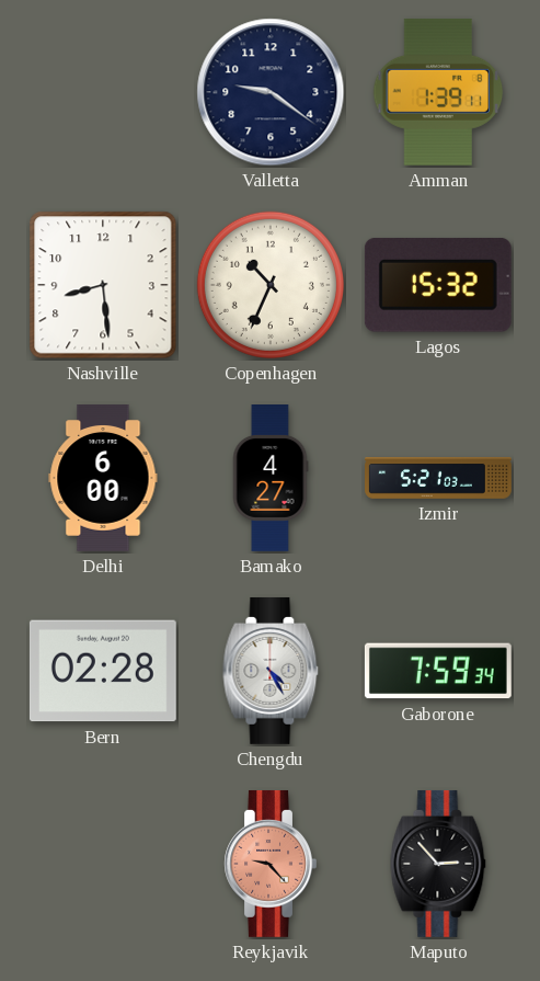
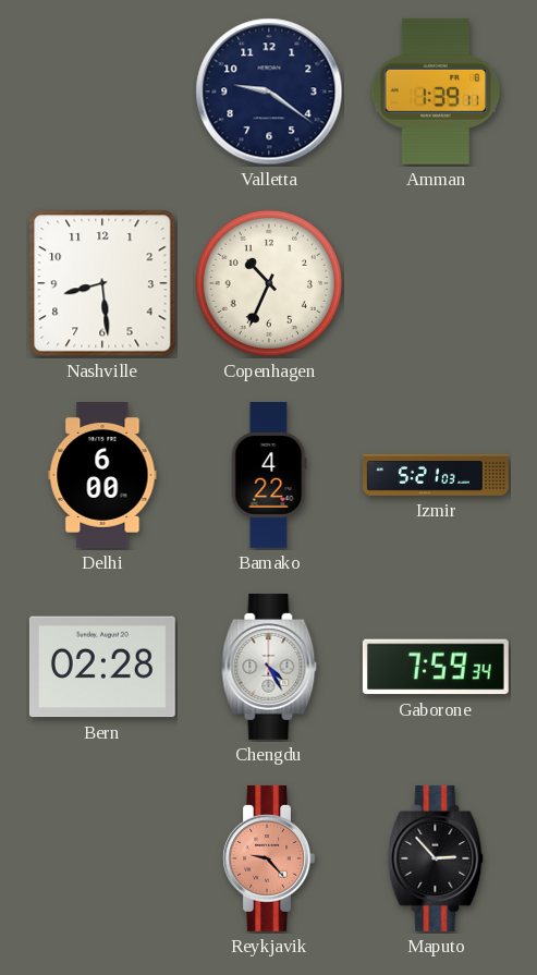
Lagos: 15:32 -> none
Bamako: 4:27 -> 4:22
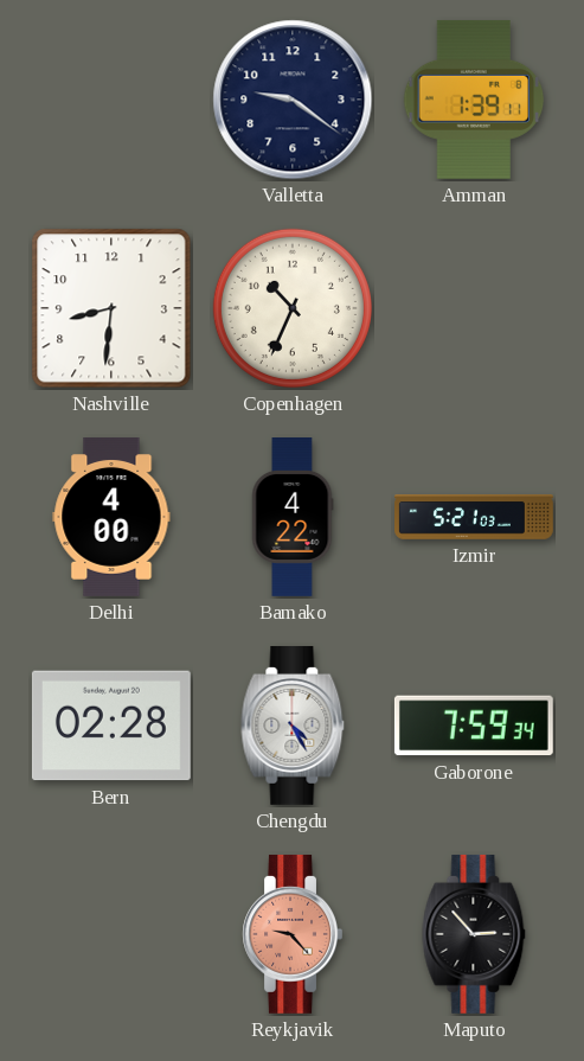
Nashville: 8:29 -> 8:31
Delhi: 6:00 -> 4:00
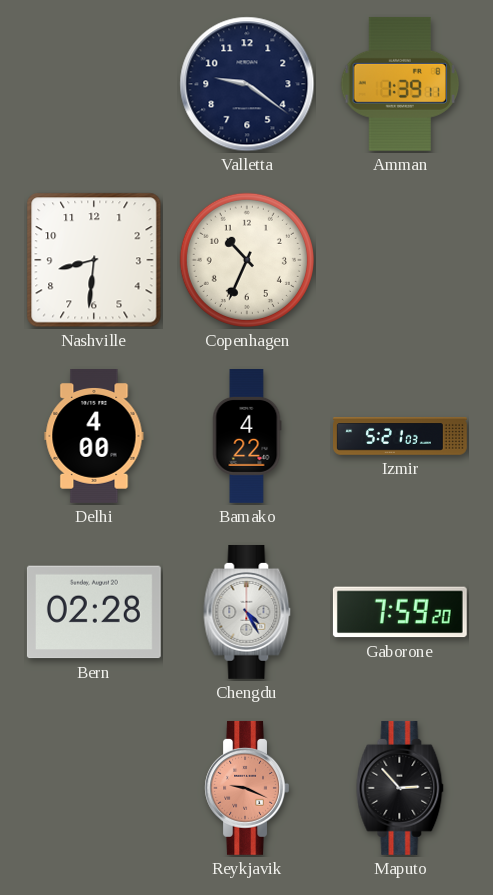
Gaborone: 7:59:34 -> 7:59:20
Reykjavik: 9:23 -> 9:19
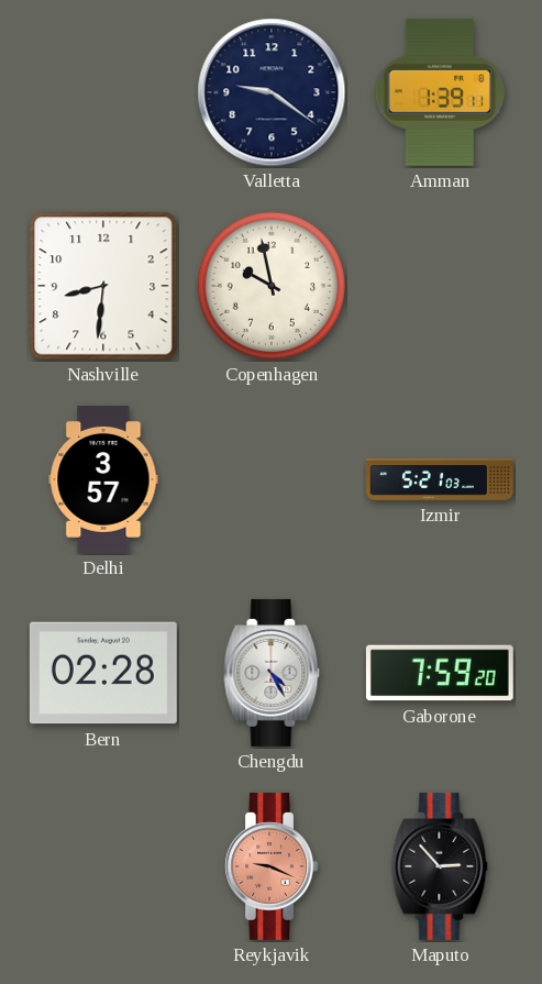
Copenhagen: 10:34 -> 9:58
Delhi: 4:00 -> 3:57
Bamako: 4:22 -> none
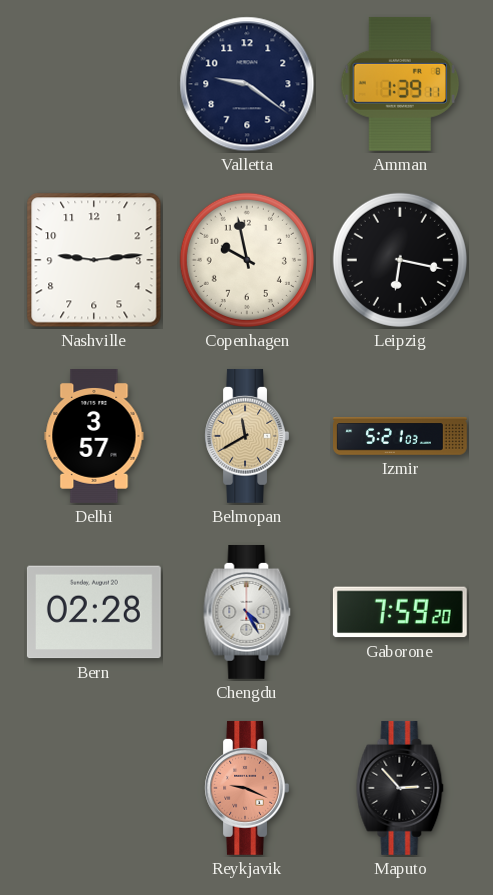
Nashville: 8:31 -> 9:14
Leipzig: none -> 6:17
Belmopan: none -> 11:40
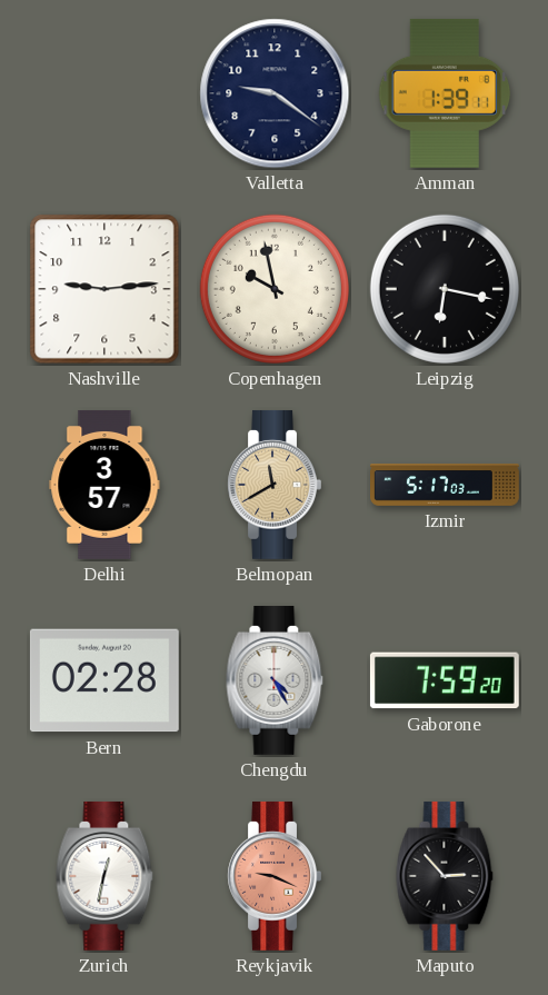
Izmir: 5:21 -> 5:17
Zurich: none -> 12:32
